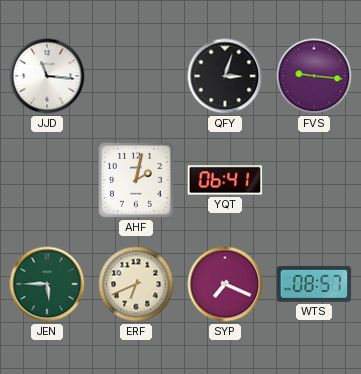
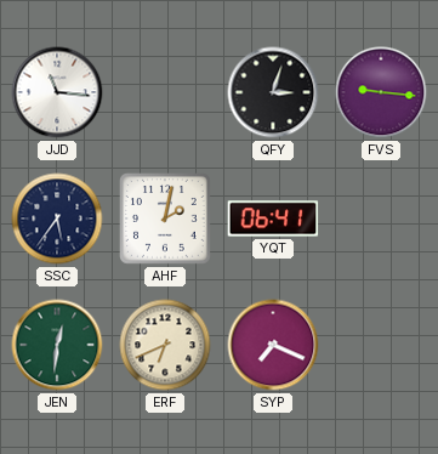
SSC: none -> 5:36
JEN: 5:45 -> 12:31
WTS: 08:57 -> none
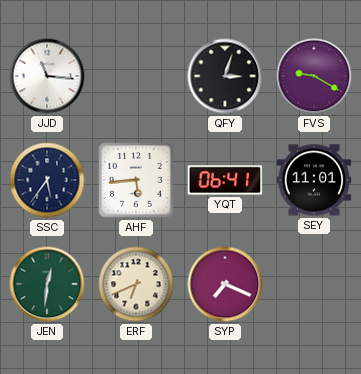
FVS: 9:16 -> 9:20
AHF: 2:02 -> 5:44
SEY: none -> 11:01
